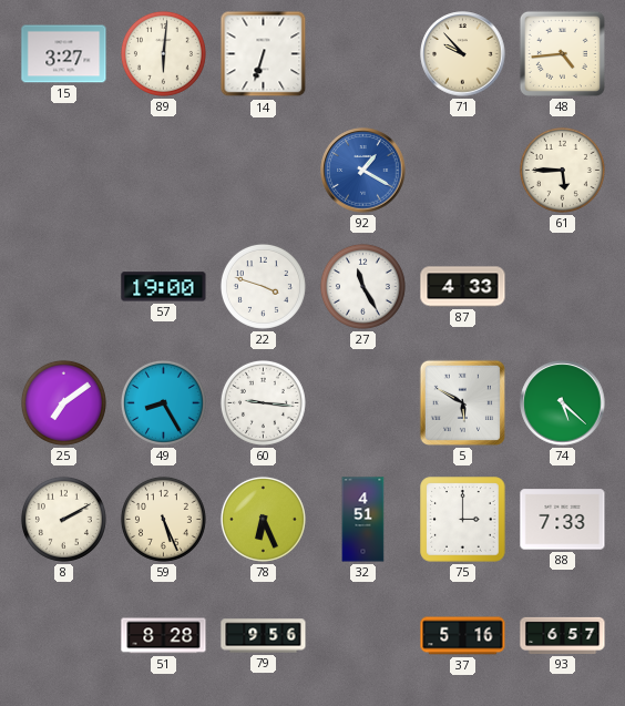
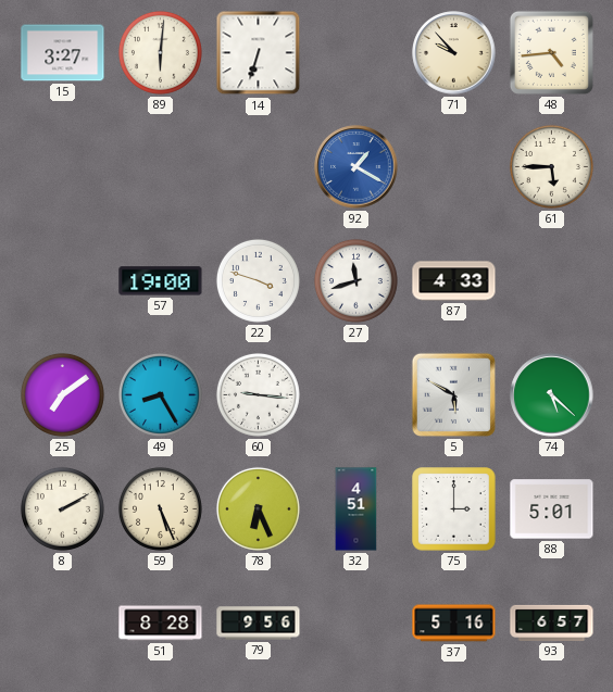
27: 11:25 -> 11:42
88: 7:33 -> 5:01
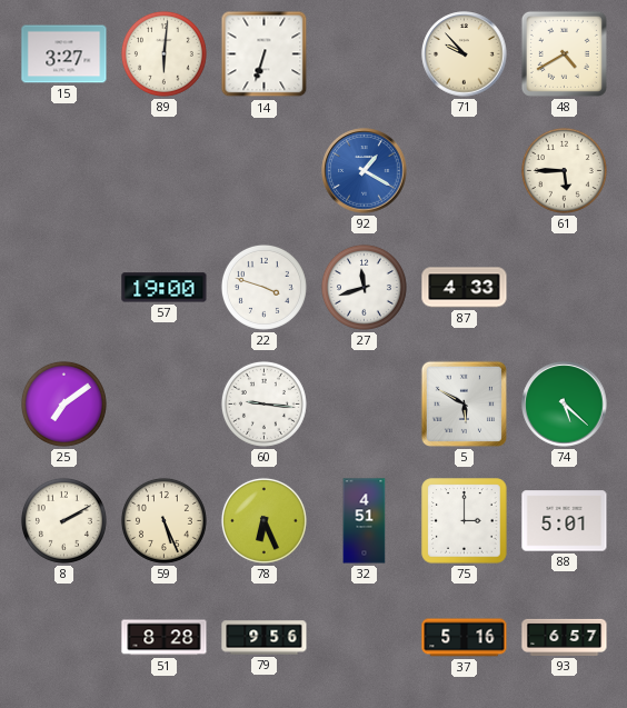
48: 4:44 -> 4:40
49: 8:25 -> none
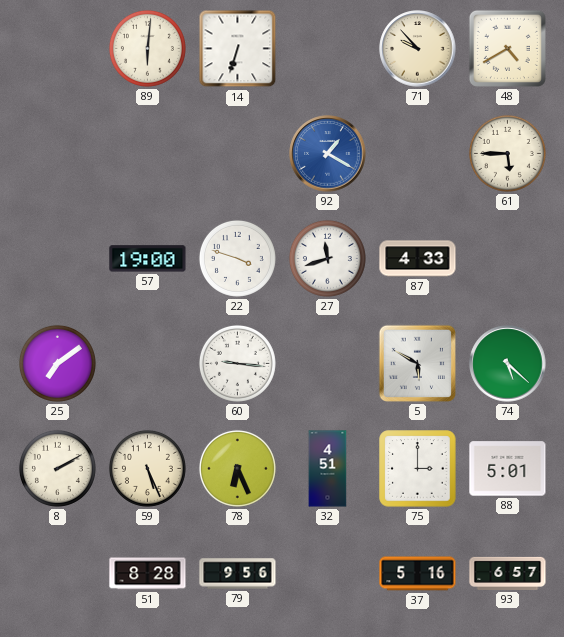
15: 3:27 -> none
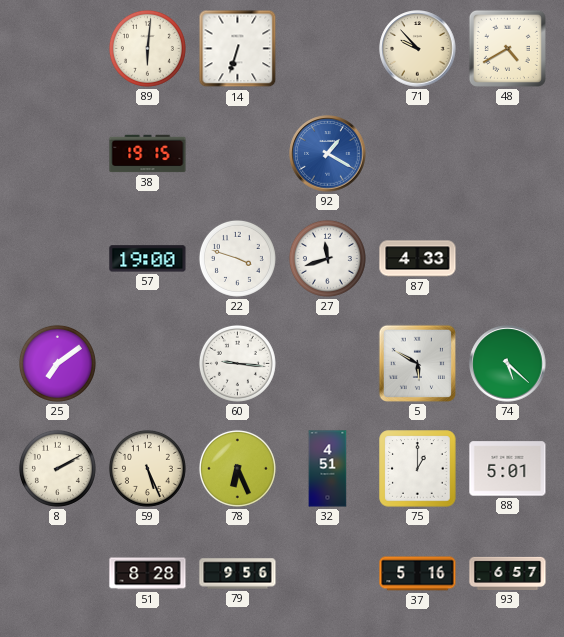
38: none -> 19:15
61: 5:45 -> none
75: 3:00 -> 1:00
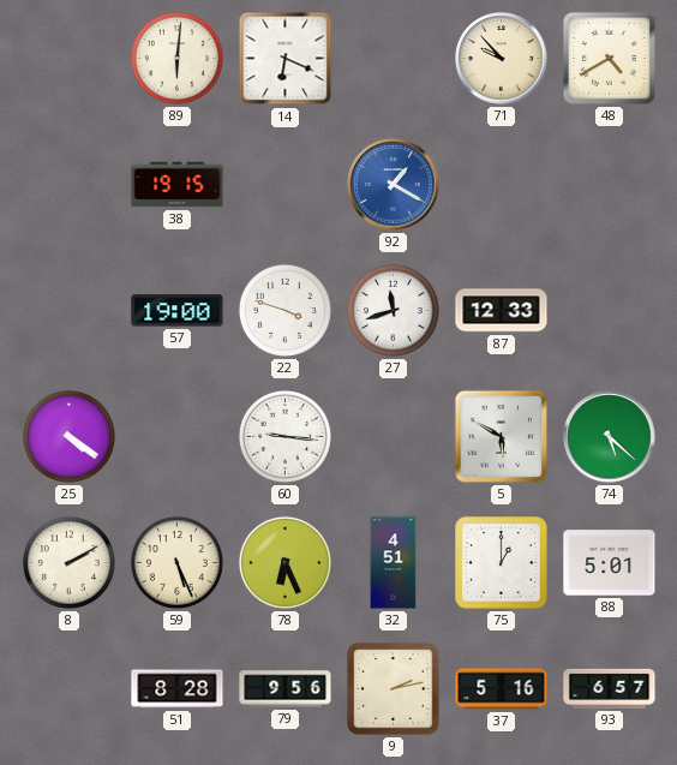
14: 6:33 -> 6:19
87: 4:33 -> 12:33
25: 7:09 -> 4:21
9: none -> 2:13
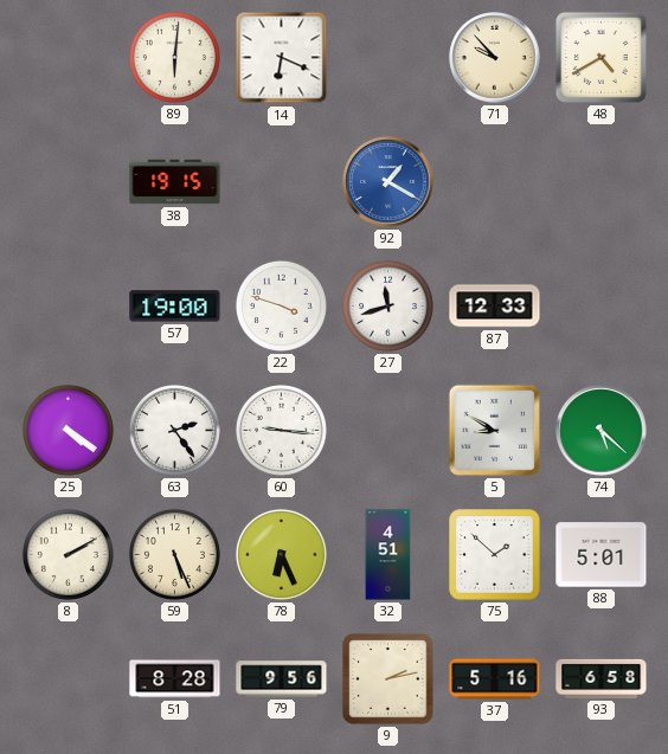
63: none -> 2:24
5: 5:50 -> 8:50
75: 1:00 -> 1:52
93: 6:57 -> 6:58
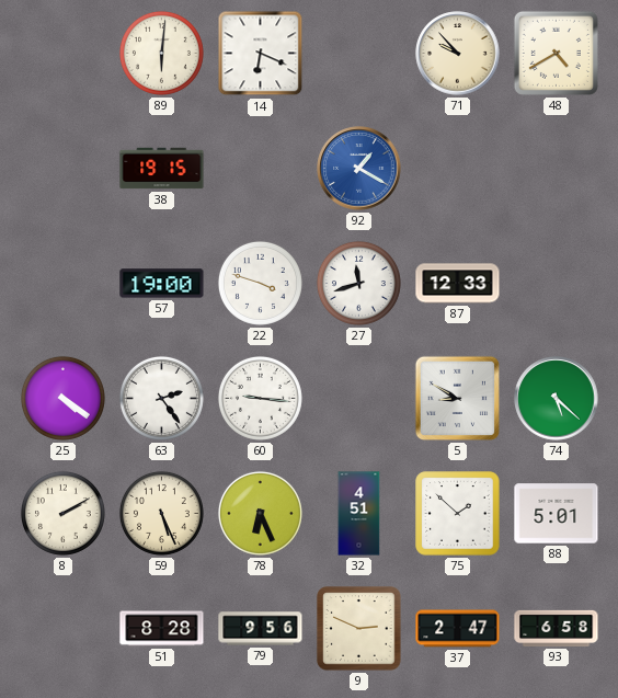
9: 2:13 -> 2:49
37: 5:16 -> 2:47
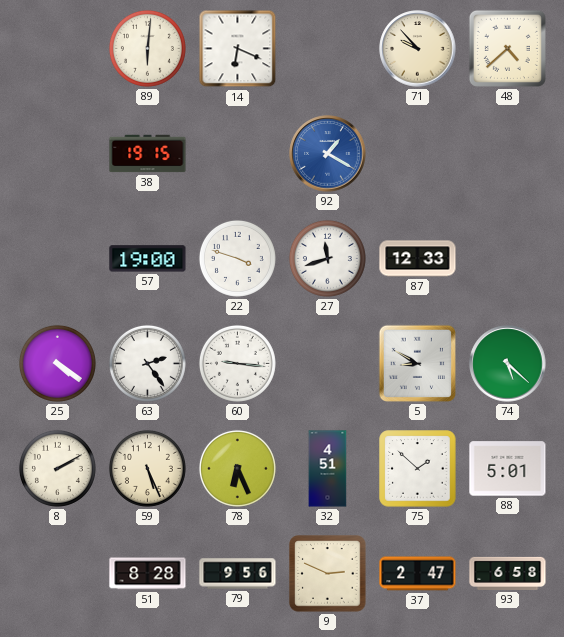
48: 4:40 -> 4:38
